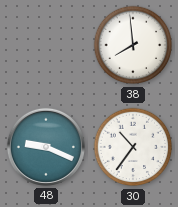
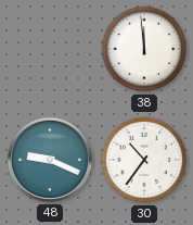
38: 7:59 -> 11:59
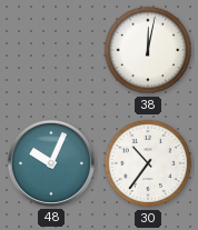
38: 11:59 -> 12:02
48: 9:19 -> 10:04
